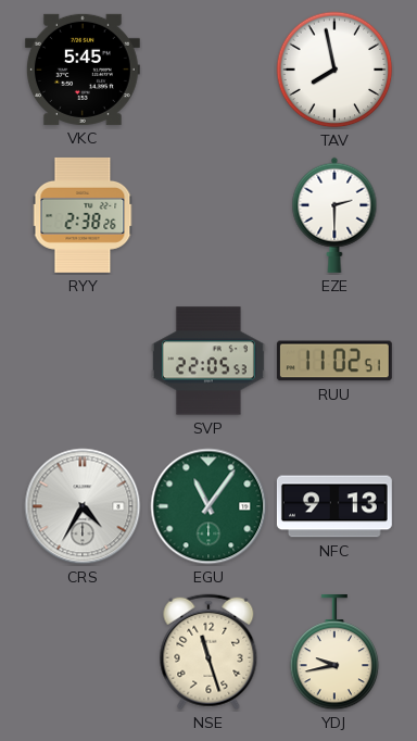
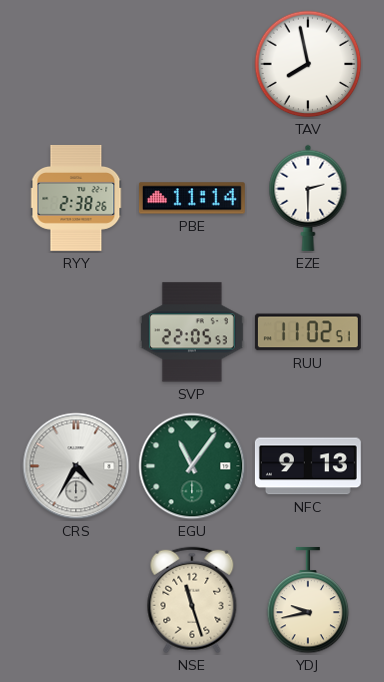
VKC: 5:45 -> none
PBE: none -> 11:14
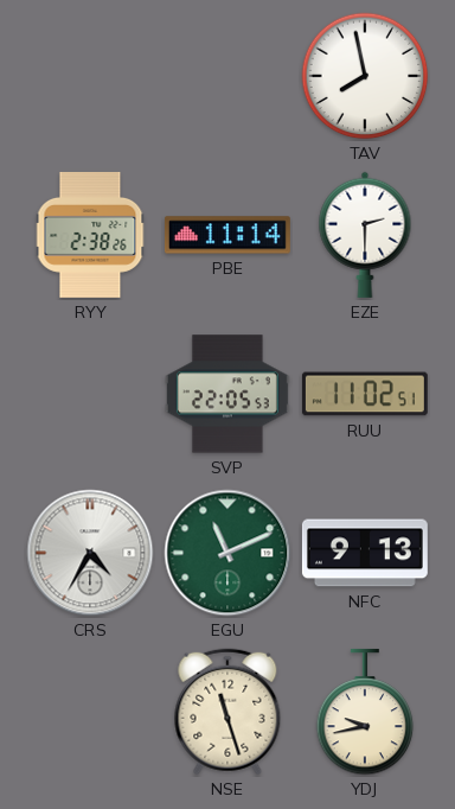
EGU: 11:06 -> 11:11
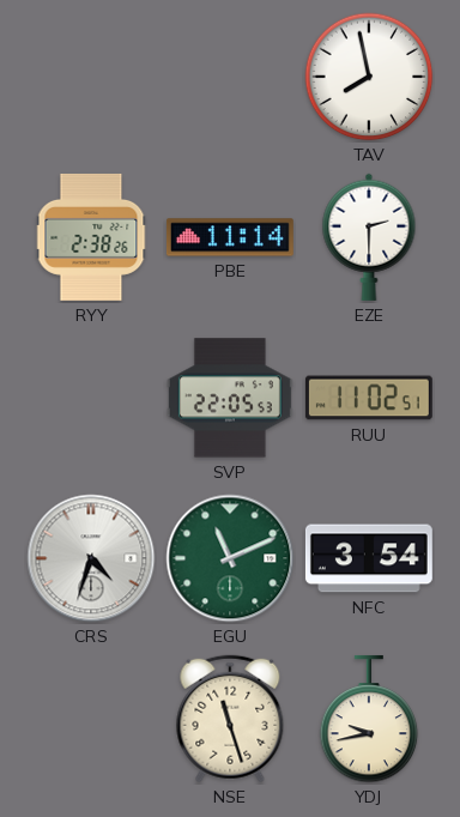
CRS: 4:35 -> 4:33
NFC: 9:13 -> 3:54
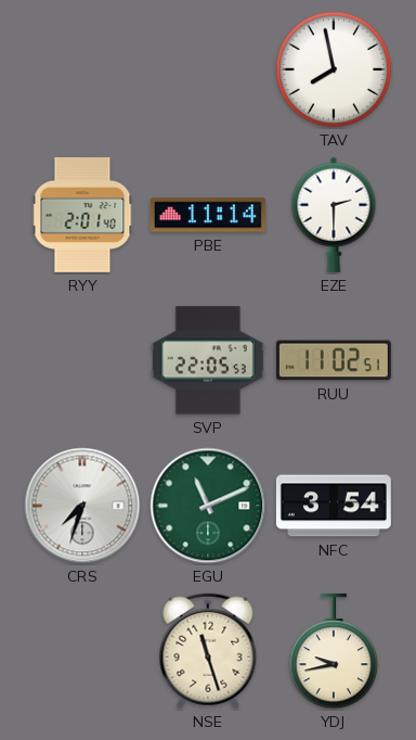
RYY: 2:38 -> 2:01
CRS: 4:33 -> 7:33
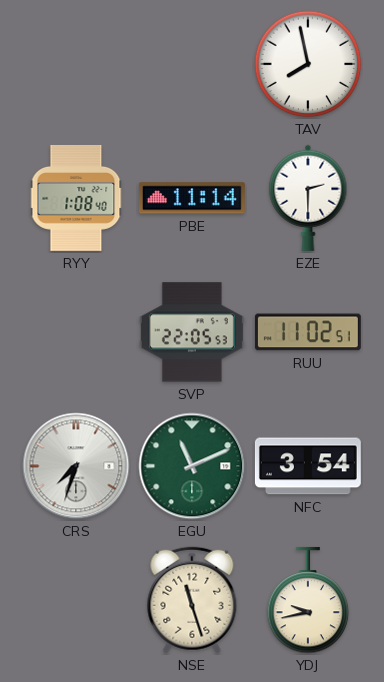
RYY: 2:01 -> 1:08
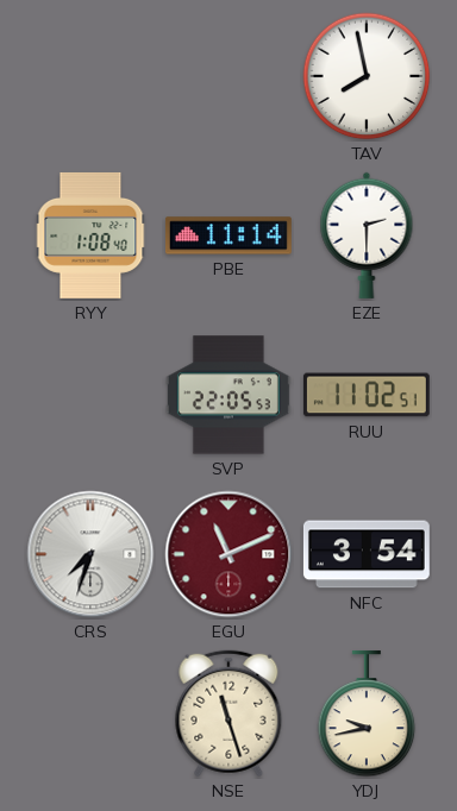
EGU dial: green -> burgundy
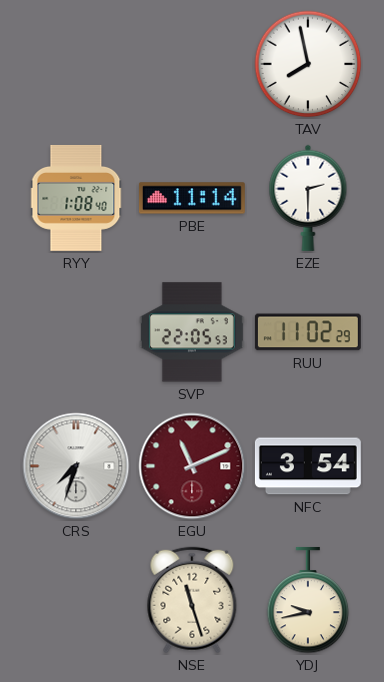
RUU: 11:02:51 -> 11:02:29
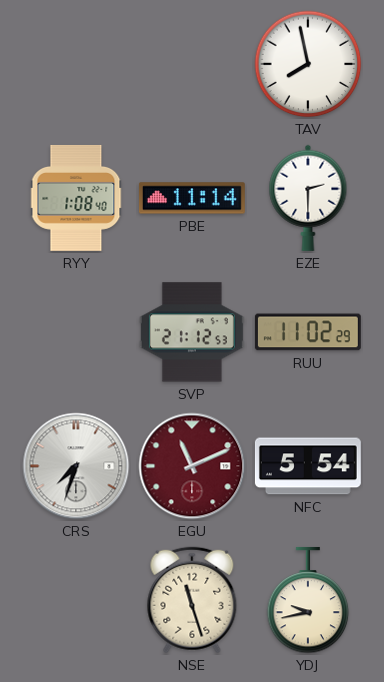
SVP: 22:05 -> 21:12
NFC: 3:54 -> 5:54
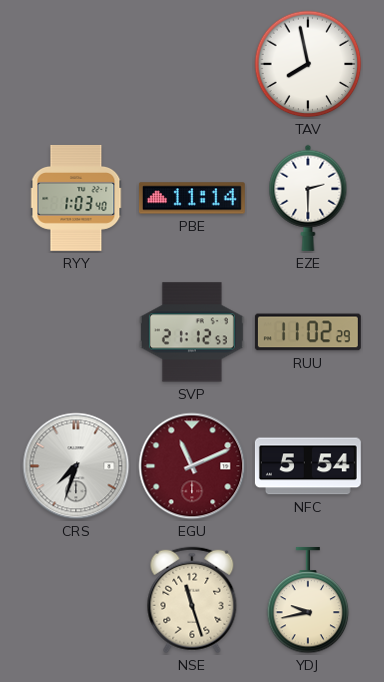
RYY: 1:08 -> 1:03
